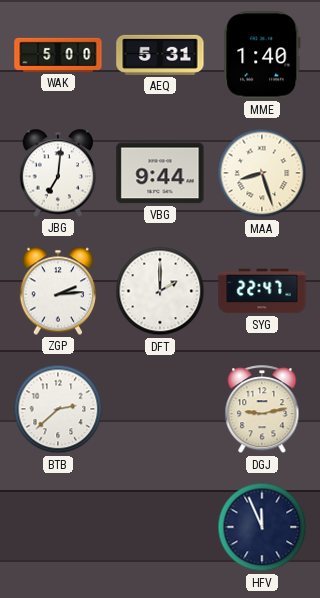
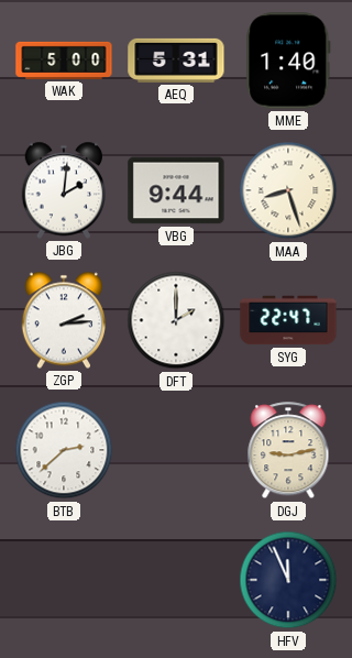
JBG: 7:01 -> 2:01
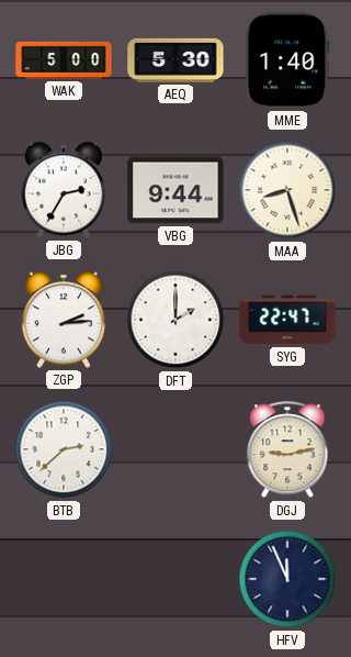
AEQ: 5:31 -> 5:30
JBG: 2:01 -> 2:35
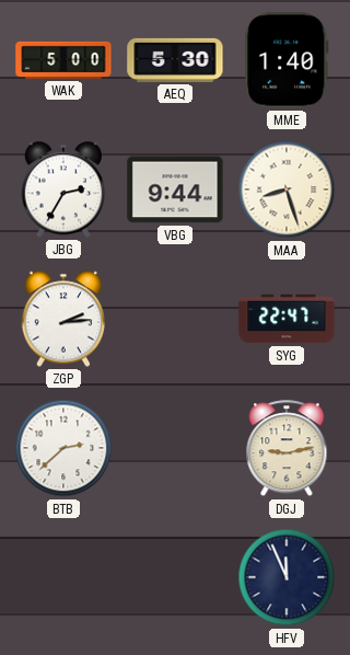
DFT: 2:00 -> none
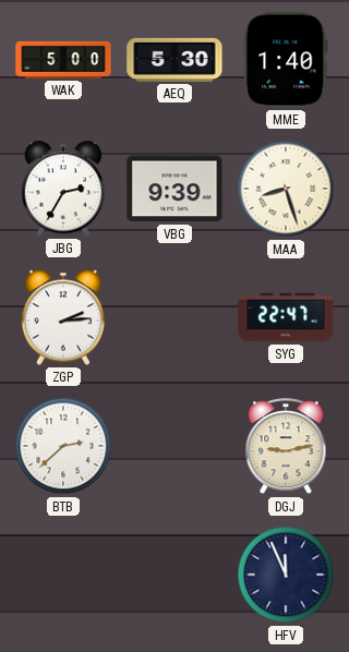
VBG: 9:44 -> 9:39
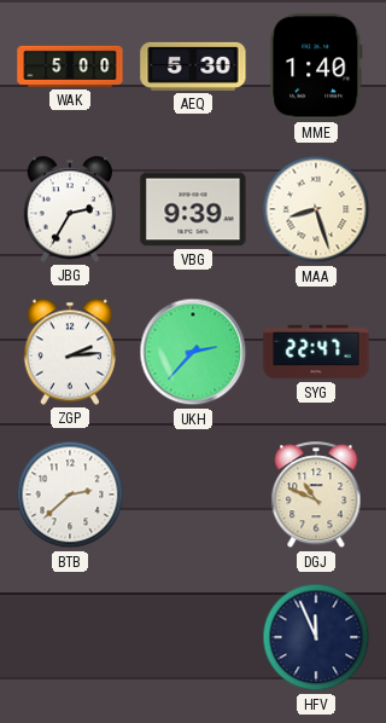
UKH: none -> 2:37
DGJ: 9:13 -> 10:49
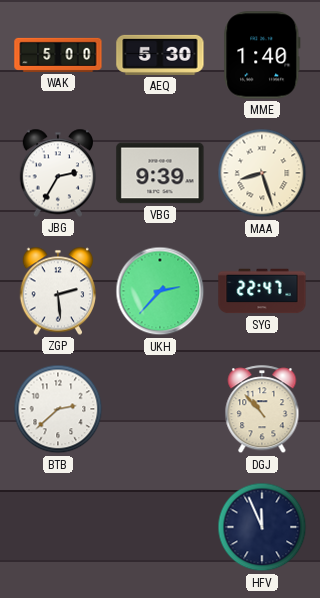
ZGP: 2:14 -> 2:29
DGJ: 10:49 -> 10:53
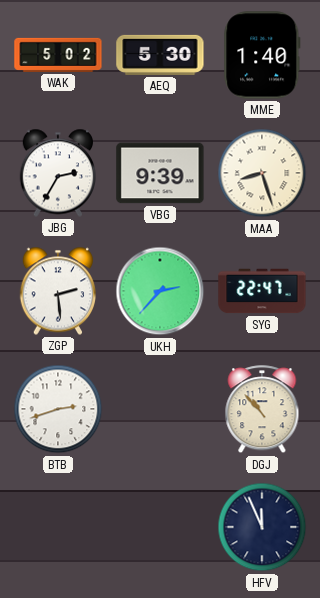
WAK: 5:00 -> 5:02
BTB: 2:38 -> 2:42
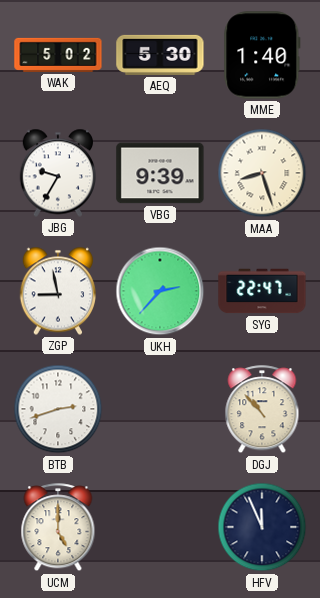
JBG: 2:35 -> 9:35
ZGP: 2:29 -> 8:58
UCM: none -> 5:00
